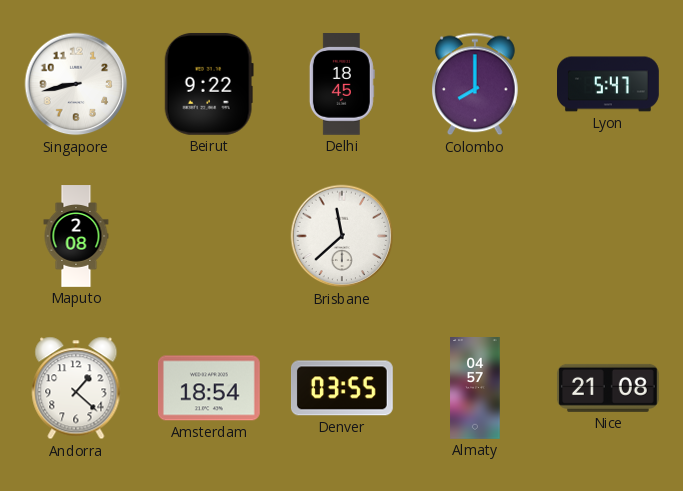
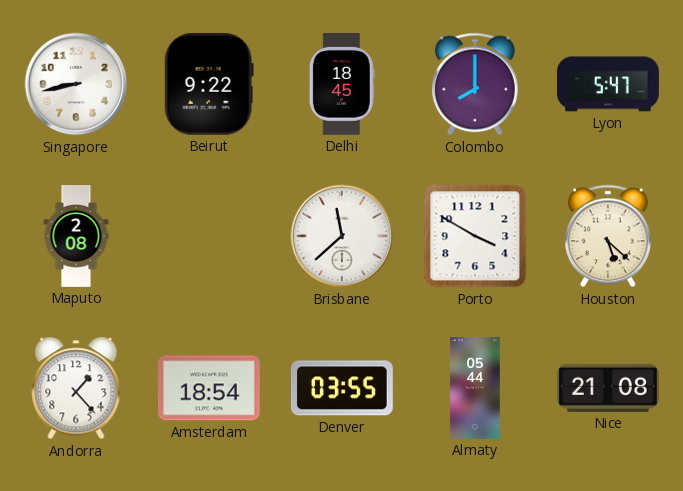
Porto: none -> 3:50
Houston: none -> 5:22
Andorra: 1:22 -> 1:23
Almaty: 04:57 -> 05:44
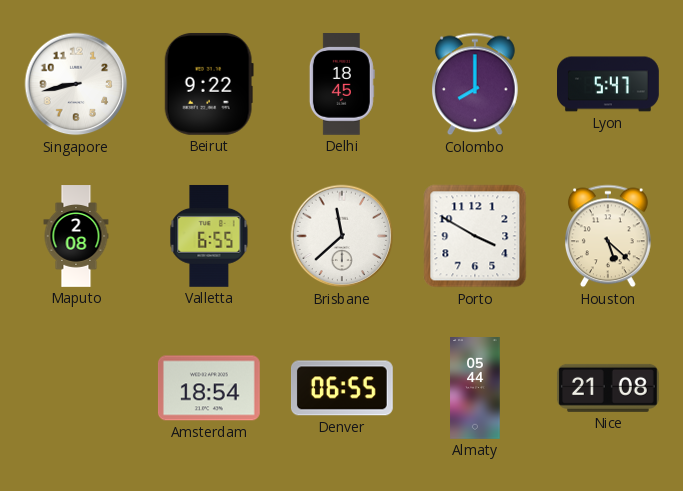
Valletta: none -> 6:55
Andorra: 1:23 -> none
Denver: 03:55 -> 06:55
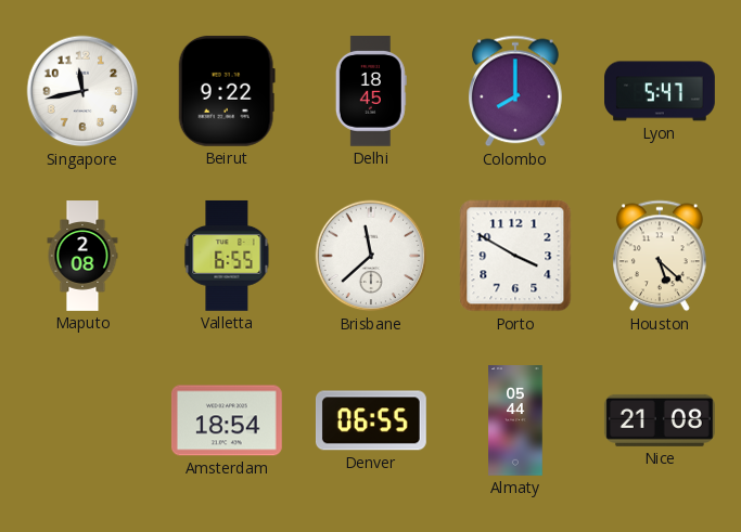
Singapore: 8:43 -> 11:43
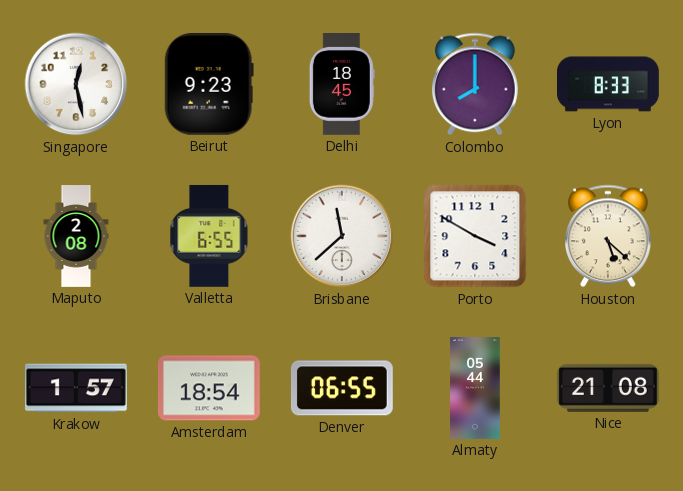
Singapore: 11:43 -> 12:28
Beirut: 9:22 -> 9:23
Lyon: 5:47 -> 8:33
Krakow: none -> 1:57
